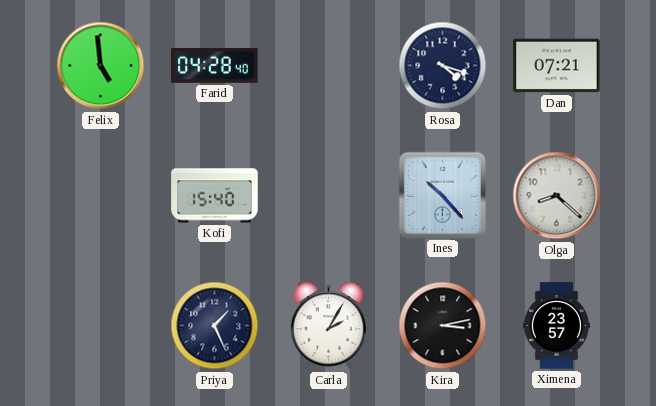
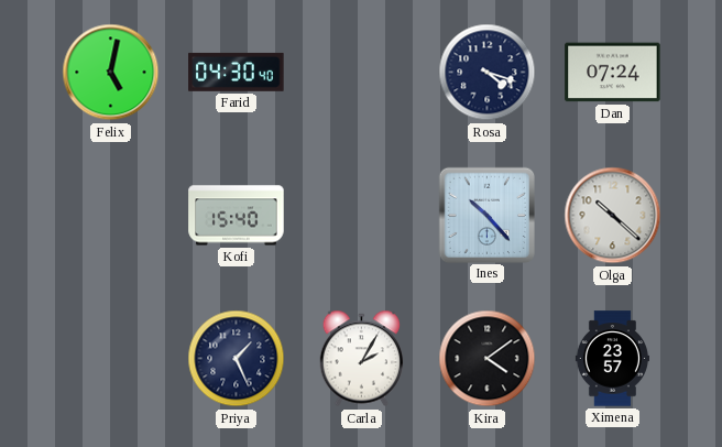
Felix: 4:59 -> 5:02
Farid: 04:28 -> 04:30
Dan: 07:21 -> 07:24
Olga: 8:22 -> 10:22
Kira: 3:13 -> 4:09
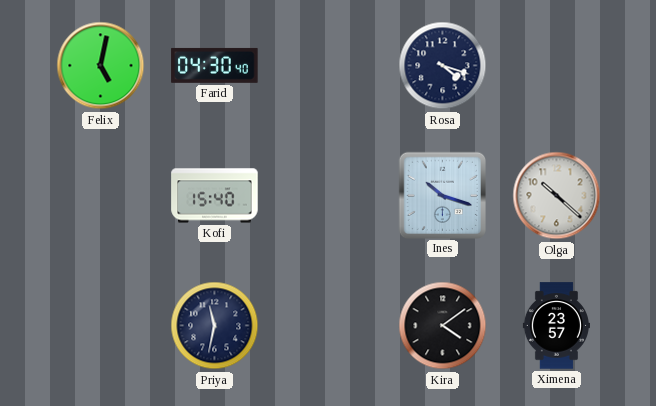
Dan: 07:24 -> none
Ines: 10:23 -> 10:18
Priya: 1:26 -> 11:32
Carla: 2:05 -> none
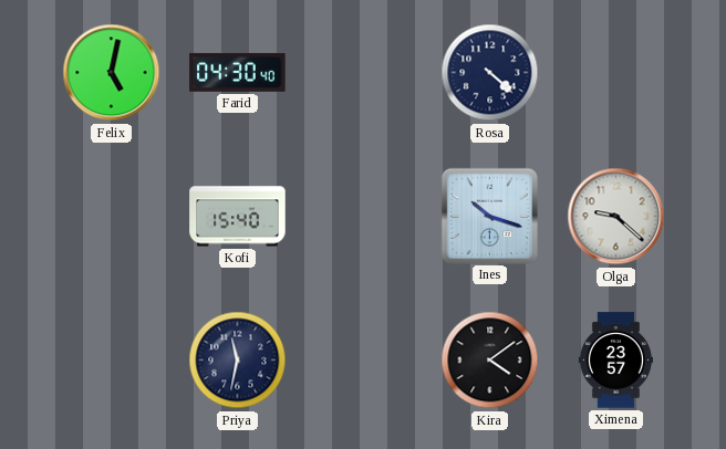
Rosa: 4:18 -> 4:22
Olga: 10:22 -> 9:22
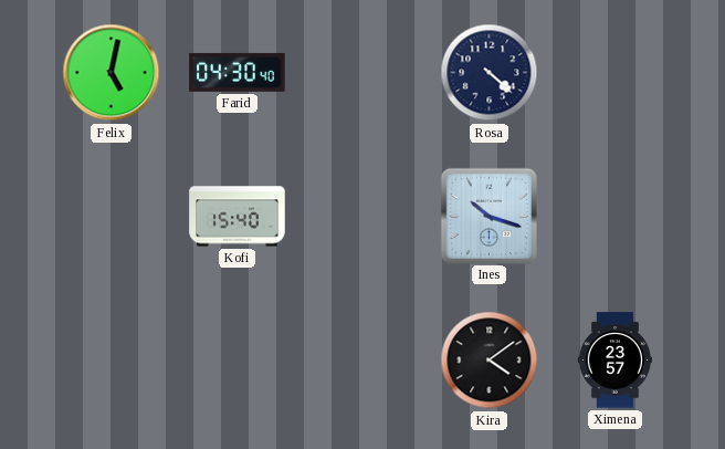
Olga: 9:22 -> none
Priya: 11:32 -> none
